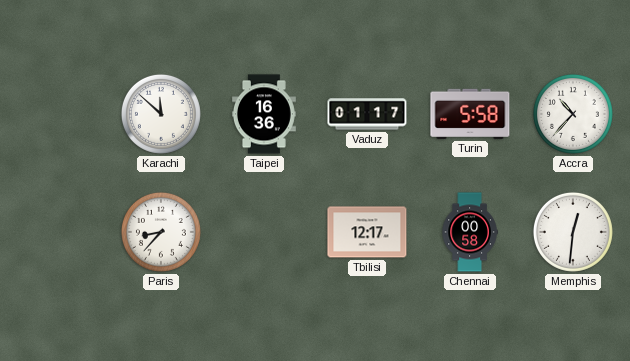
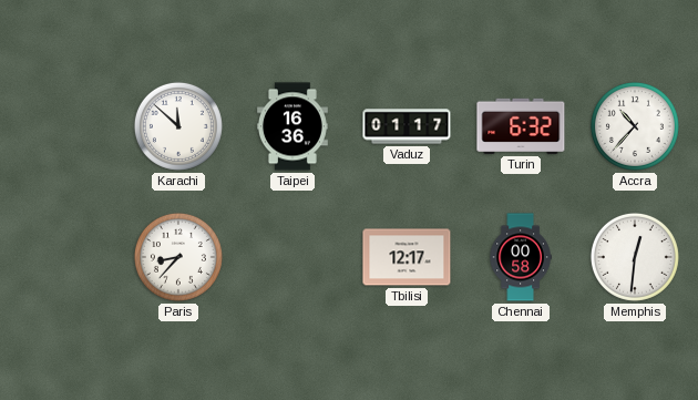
Turin: 5:58 -> 6:32
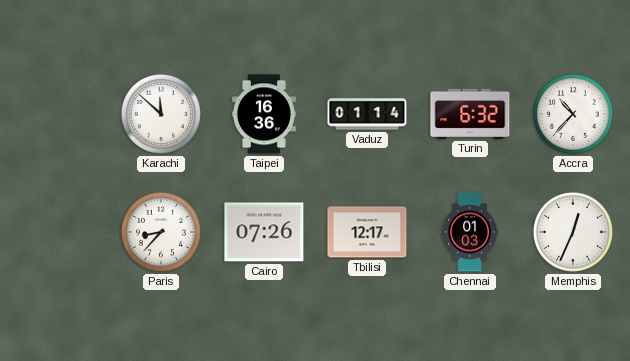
Vaduz: 01:17 -> 01:14
Cairo: none -> 07:26
Chennai: 00:58 -> 01:03
Memphis: 12:31 -> 12:34
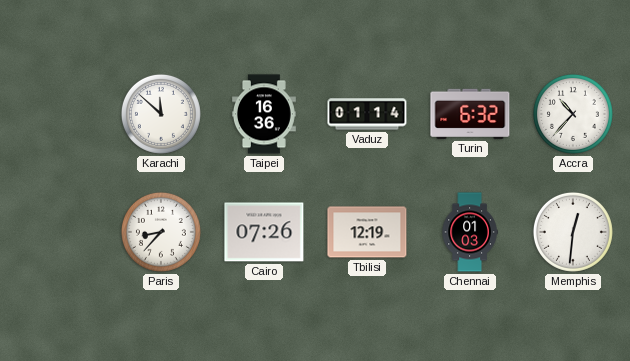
Tbilisi: 12:17 -> 12:19
Memphis: 12:34 -> 12:31
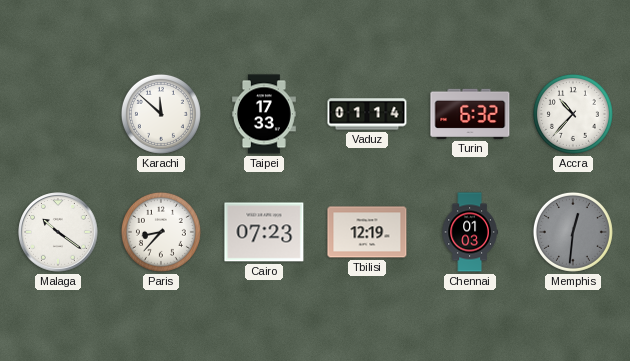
Taipei: 16:36 -> 17:33
Malaga: none -> 10:21
Cairo: 07:26 -> 07:23
Memphis dial: white -> grey
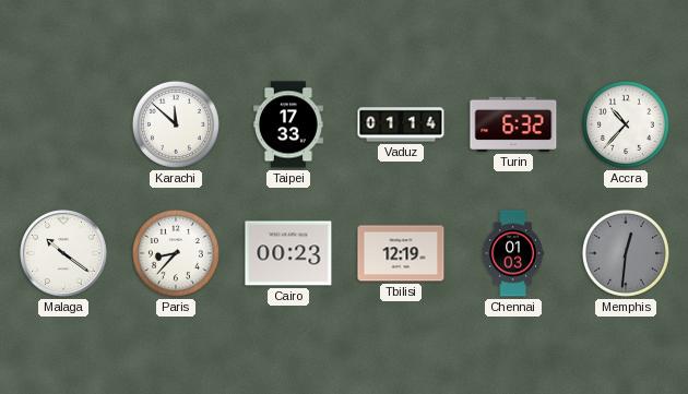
Cairo: 07:23 -> 00:23
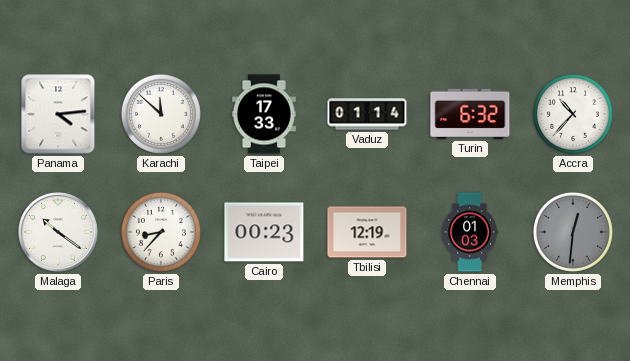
Panama: none -> 4:14
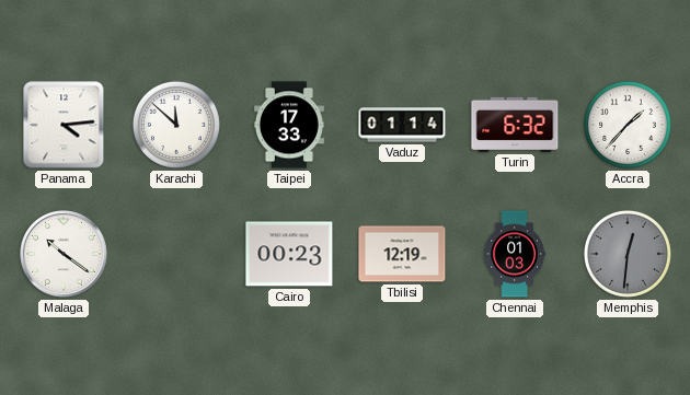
Accra: 10:37 -> 1:37
Paris: 8:37 -> none
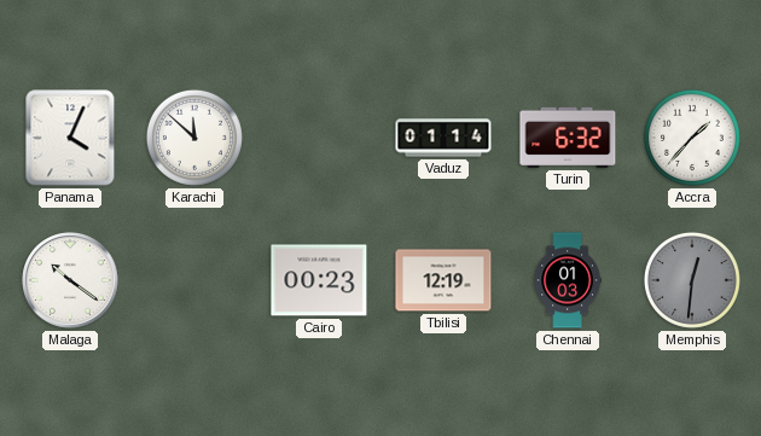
Panama: 4:14 -> 4:04
Taipei: 17:33 -> none
